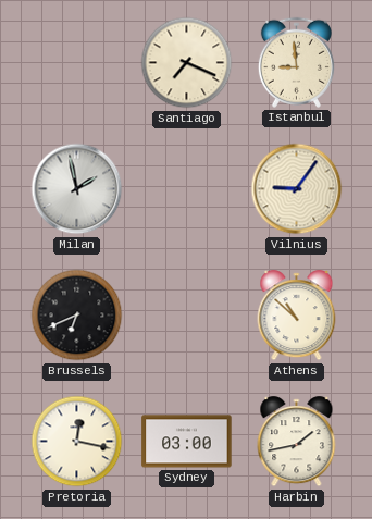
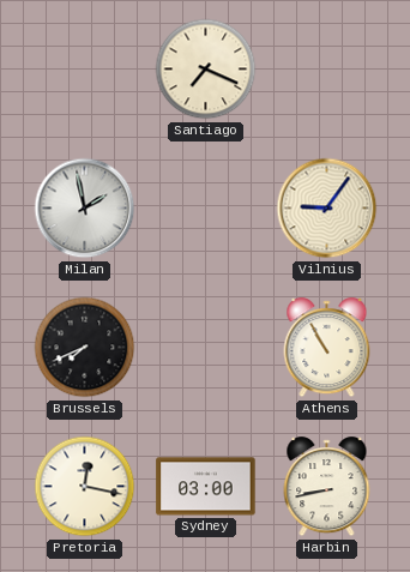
Istanbul: 8:59 -> none
Brussels: 6:41 -> 7:41
Athens: 10:52 -> 10:55
Harbin: 1:43 -> 8:43
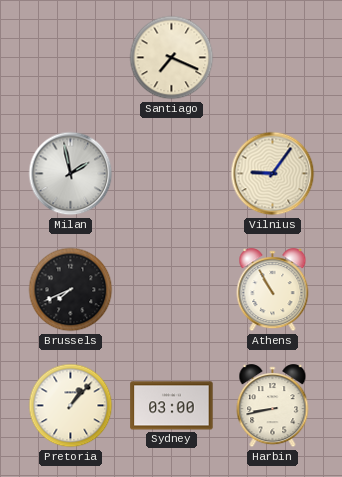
Pretoria: 12:17 -> 1:07
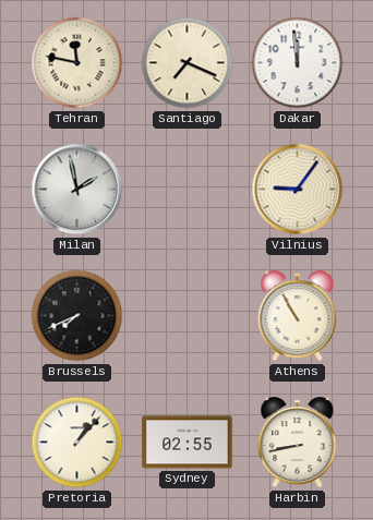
Tehran: none -> 11:47
Dakar: none -> 11:59
Sydney: 03:00 -> 02:55
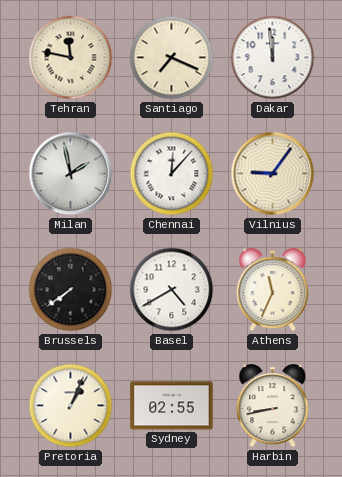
Chennai: none -> 12:07
Brussels: 7:41 -> 7:39
Basel: none -> 4:40
Athens: 10:55 -> 11:34
Pretoria: 1:07 -> 1:04
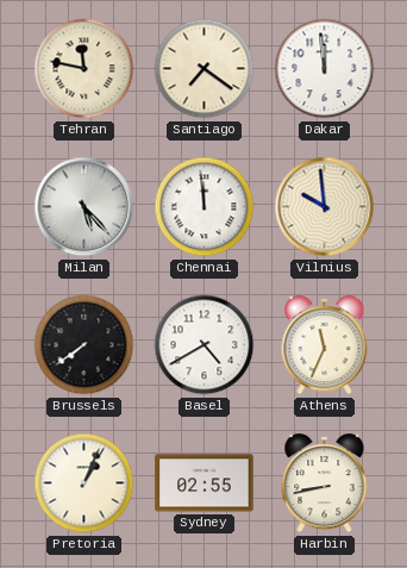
Santiago: 7:19 -> 7:21
Milan: 1:58 -> 5:23
Chennai: 12:07 -> 11:59
Vilnius: 9:06 -> 9:59
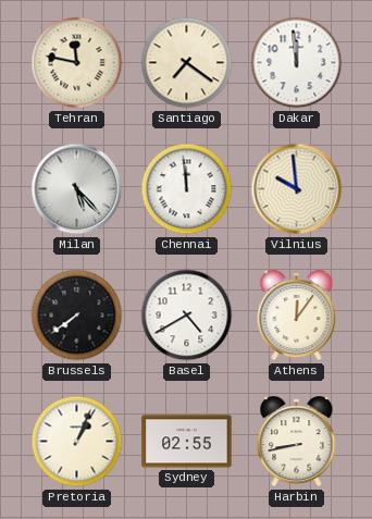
Athens: 11:34 -> 12:06
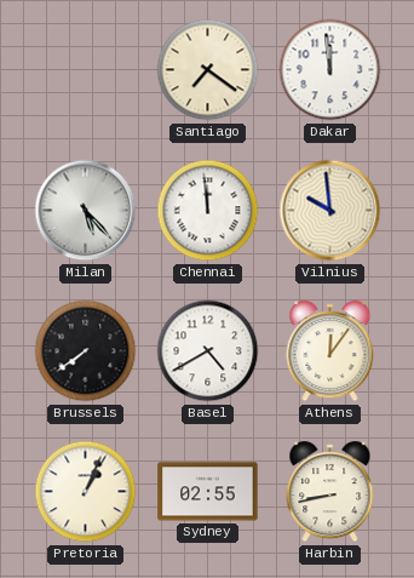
Tehran: 11:47 -> none
